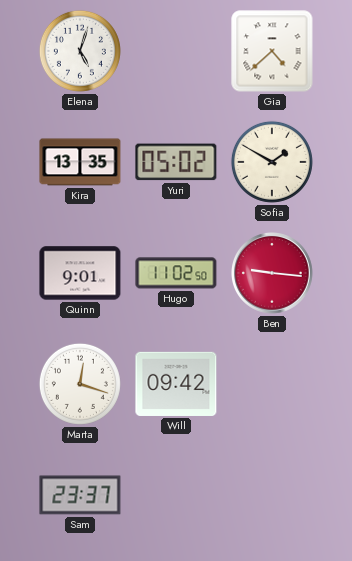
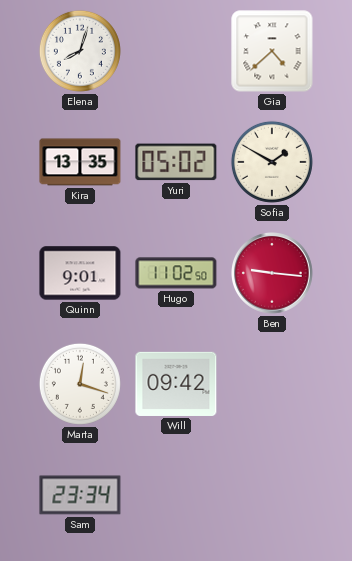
Elena: 5:03 -> 8:03
Sam: 23:37 -> 23:34
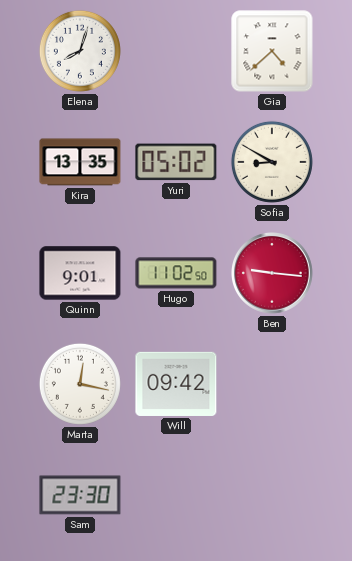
Sofia: 1:50 -> 8:50
Marta: 12:18 -> 12:17
Sam: 23:34 -> 23:30
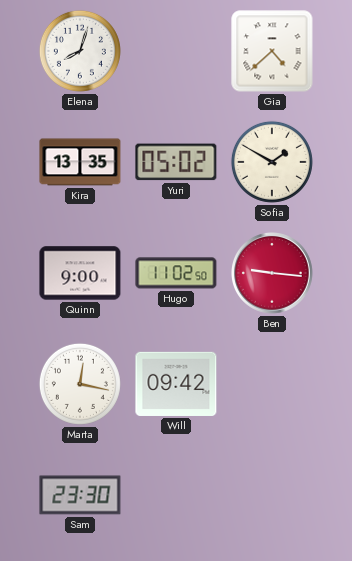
Sofia: 8:50 -> 1:50
Quinn: 9:01 -> 9:00
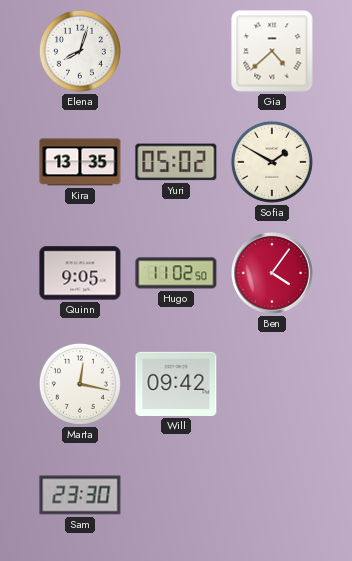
Quinn: 9:00 -> 9:05
Ben: 9:16 -> 4:06
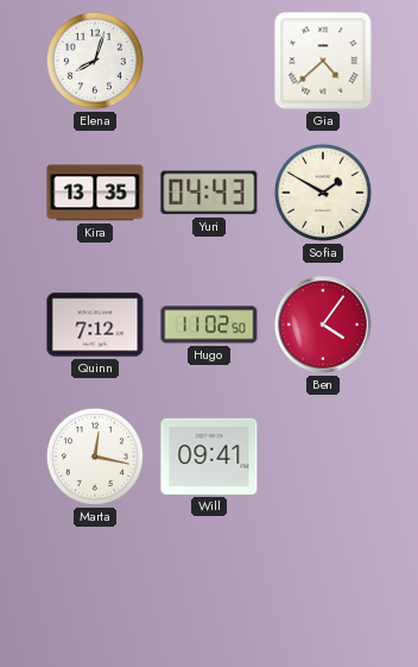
Yuri: 05:02 -> 04:43
Quinn: 9:05 -> 7:12
Will: 09:42 -> 09:41
Sam: 23:30 -> none
